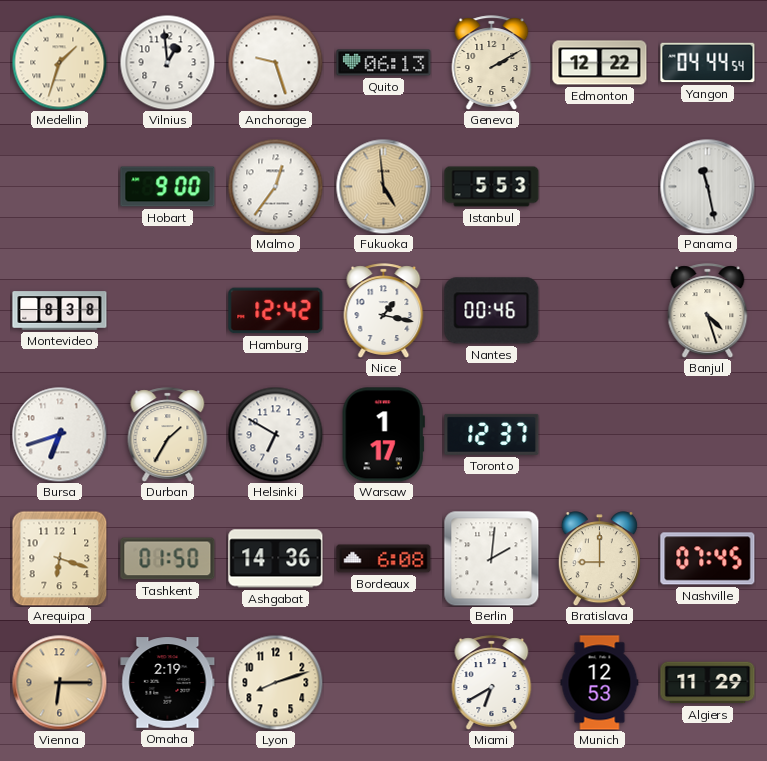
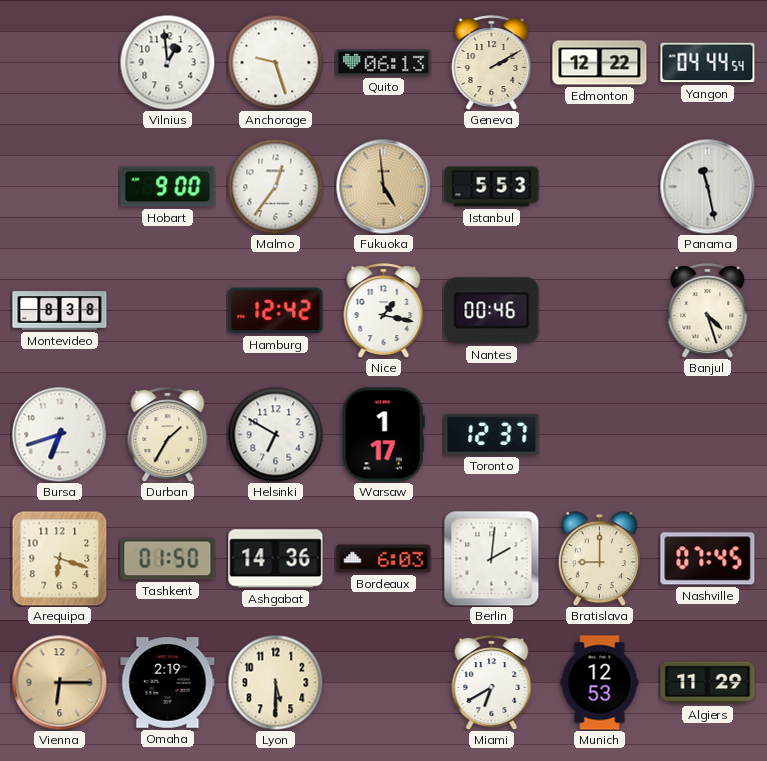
Medellin: 1:33 -> none
Bordeaux: 6:08 -> 6:03
Lyon: 8:12 -> 5:30
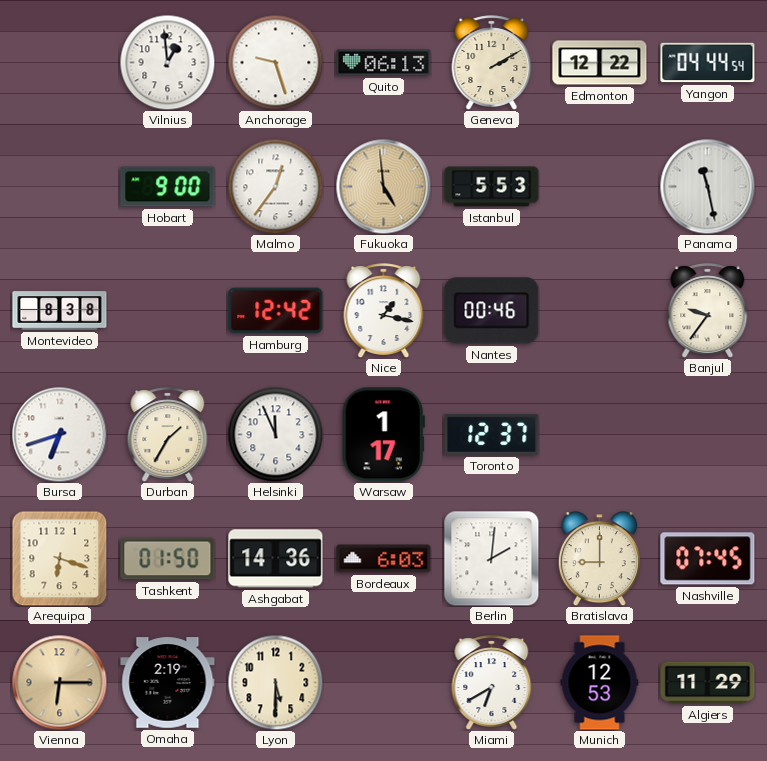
Banjul: 4:27 -> 9:36
Helsinki: 6:50 -> 11:56
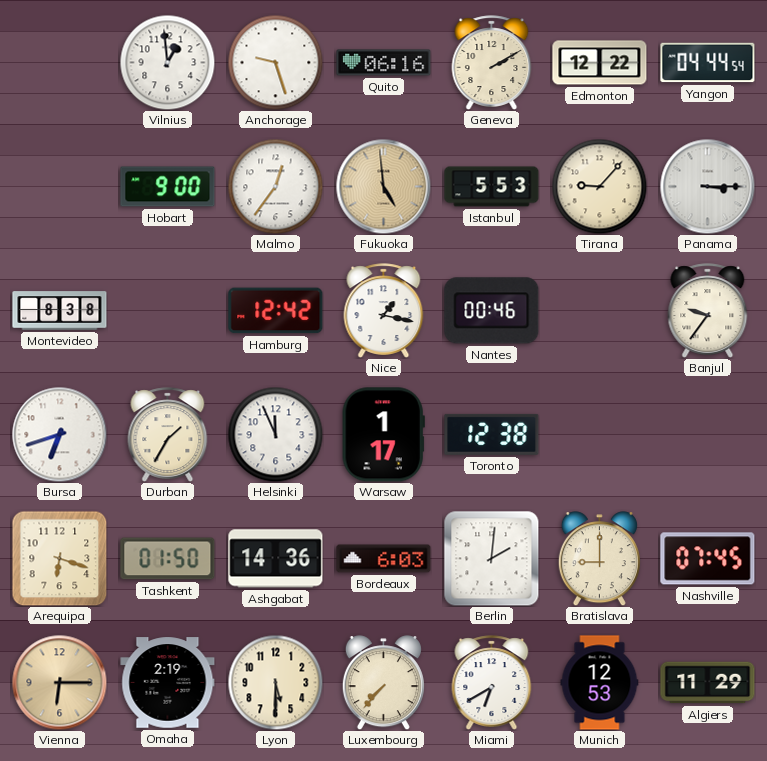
Quito: 06:13 -> 06:16
Tirana: none -> 9:07
Panama: 11:28 -> 3:15
Toronto: 12:37 -> 12:38
Luxembourg: none -> 7:37
